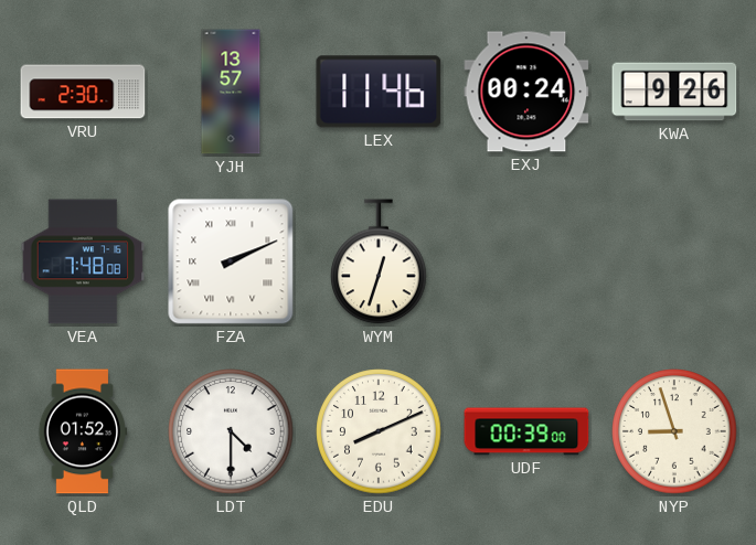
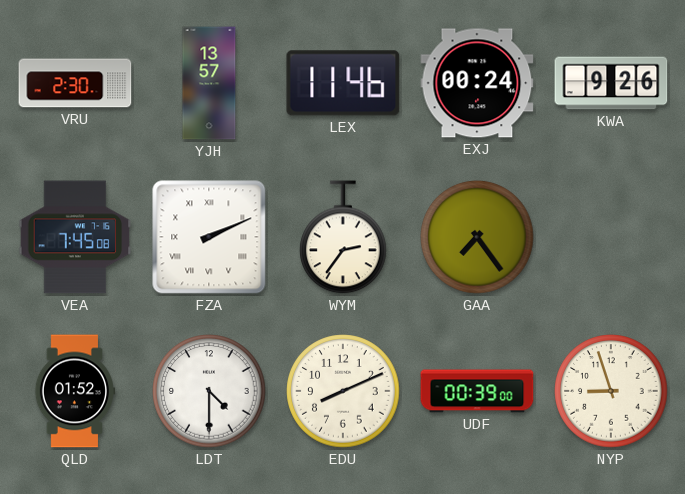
VEA: 7:48 -> 7:45
WYM: 12:33 -> 2:36
GAA: none -> 7:24
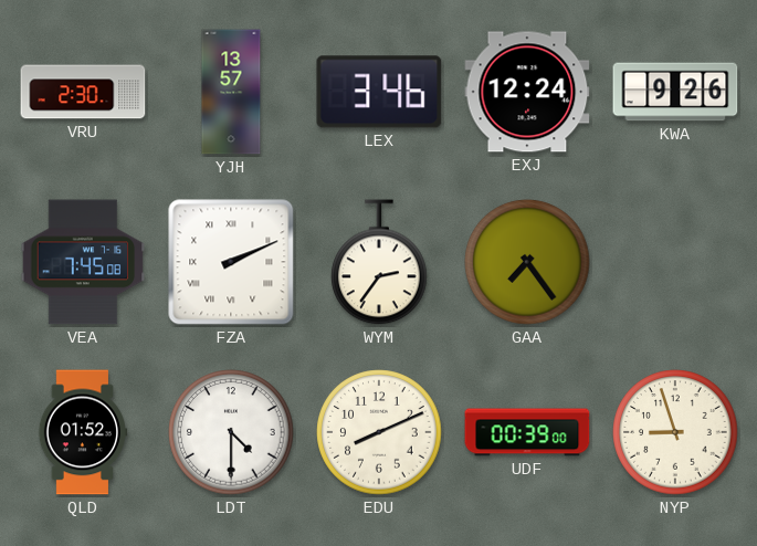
LEX: 11:46 -> 3:46
EXJ: 00:24 -> 12:24
